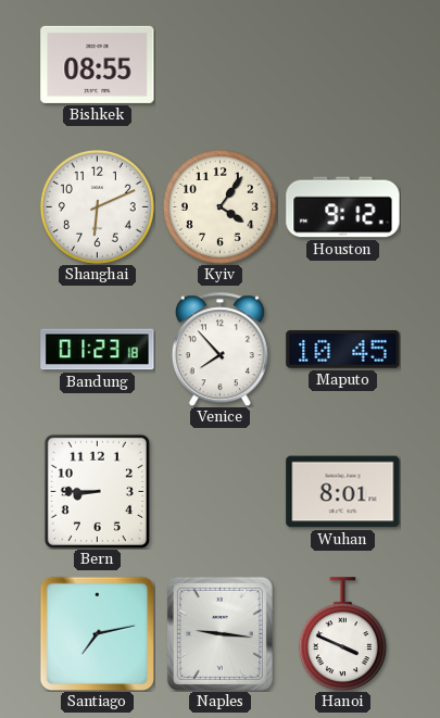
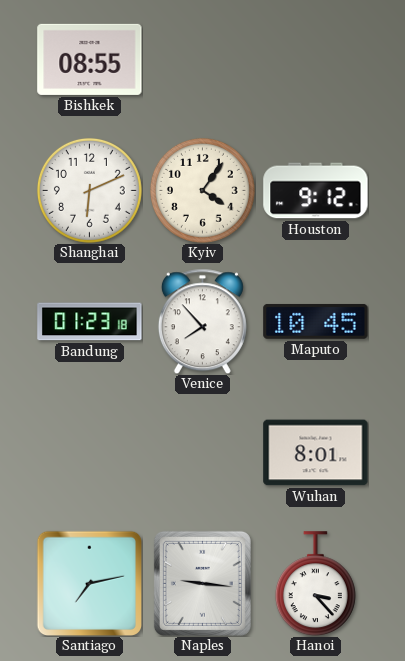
Bern: 8:45 -> none
Hanoi: 3:49 -> 3:23
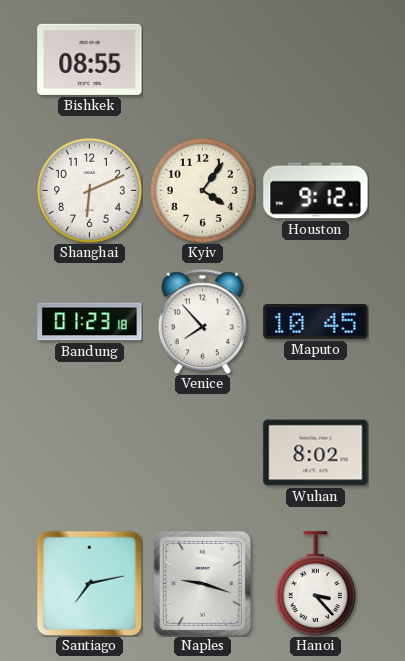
Wuhan: 8:01 -> 8:02
Naples: 9:16 -> 9:18
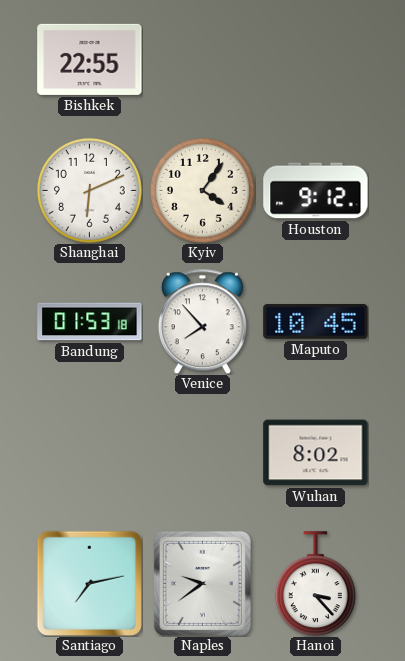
Bishkek: 08:55 -> 22:55
Bandung: 01:23 -> 01:53
Naples: 9:18 -> 9:39
